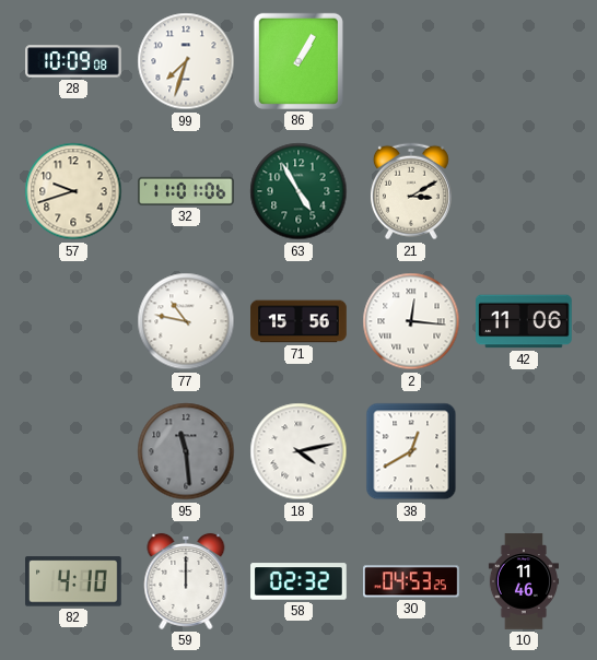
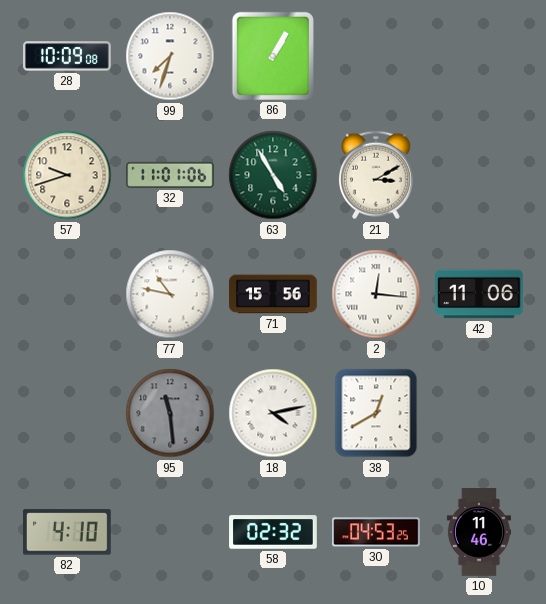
59: 12:00 -> none
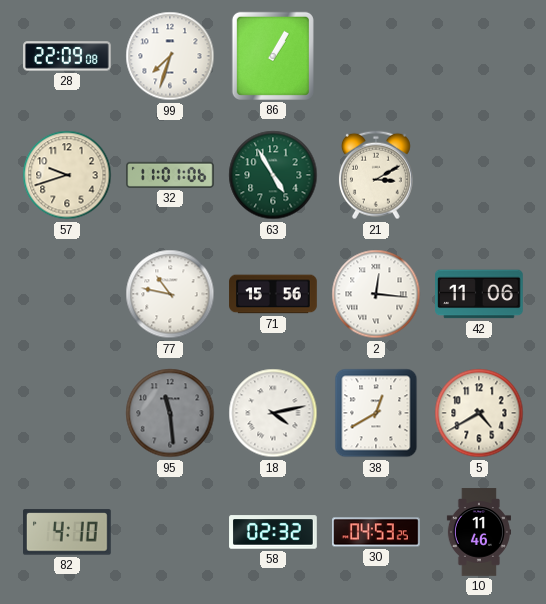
28: 10:09 -> 22:09
5: none -> 4:40
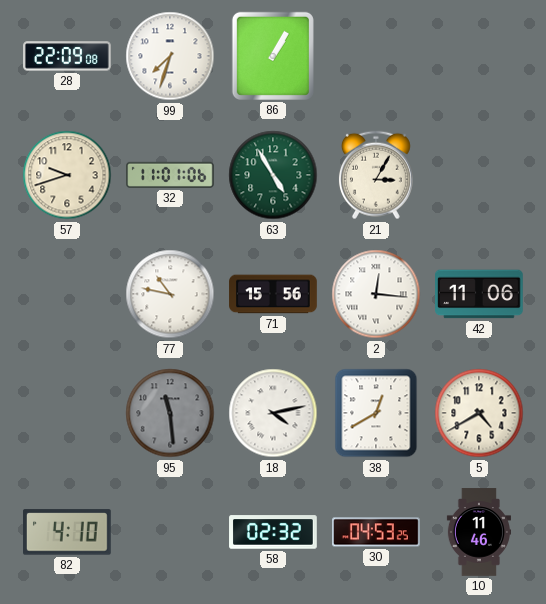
21: 3:10 -> 3:05
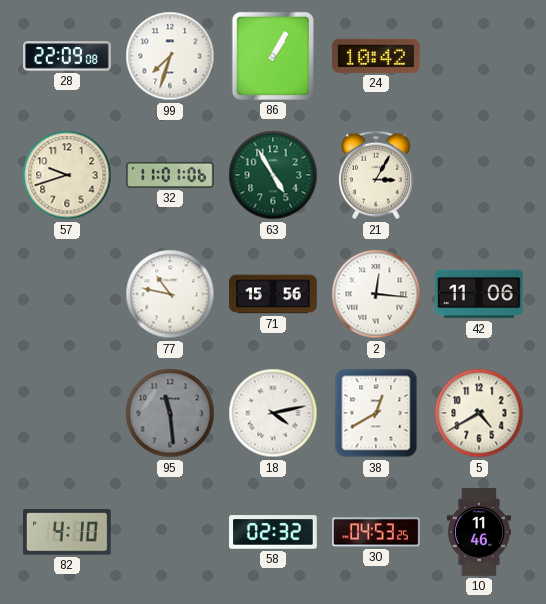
24: none -> 10:42
